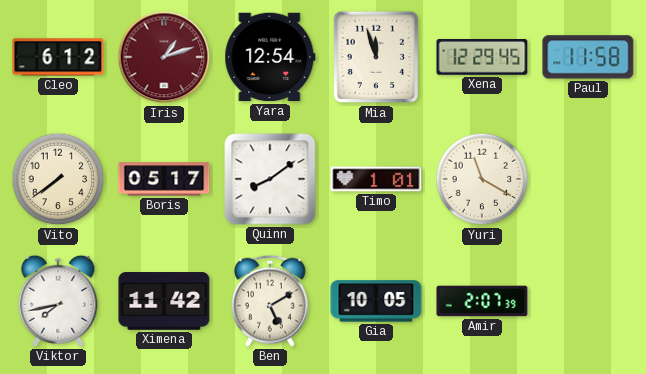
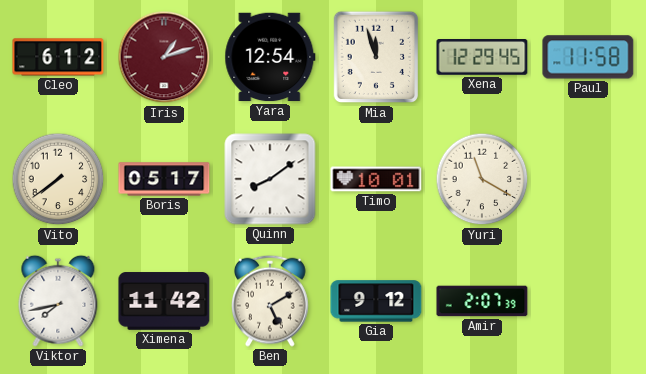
Timo: 1:01 -> 10:01
Gia: 10:05 -> 9:12
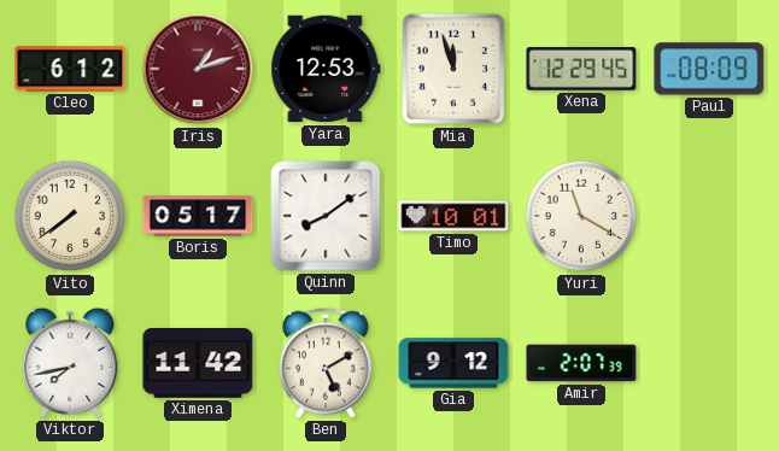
Yara: 12:54 -> 12:53
Paul: 11:58 -> 08:09
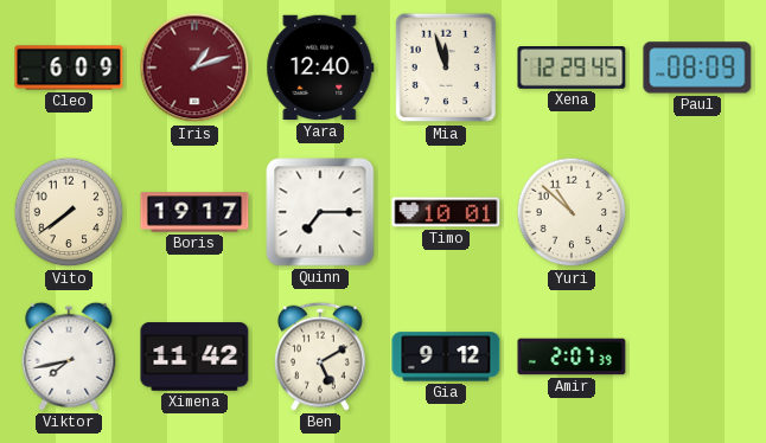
Cleo: 6:12 -> 6:09
Yara: 12:53 -> 12:40
Boris: 05:17 -> 19:17
Quinn: 8:09 -> 7:15
Yuri: 11:20 -> 10:52
